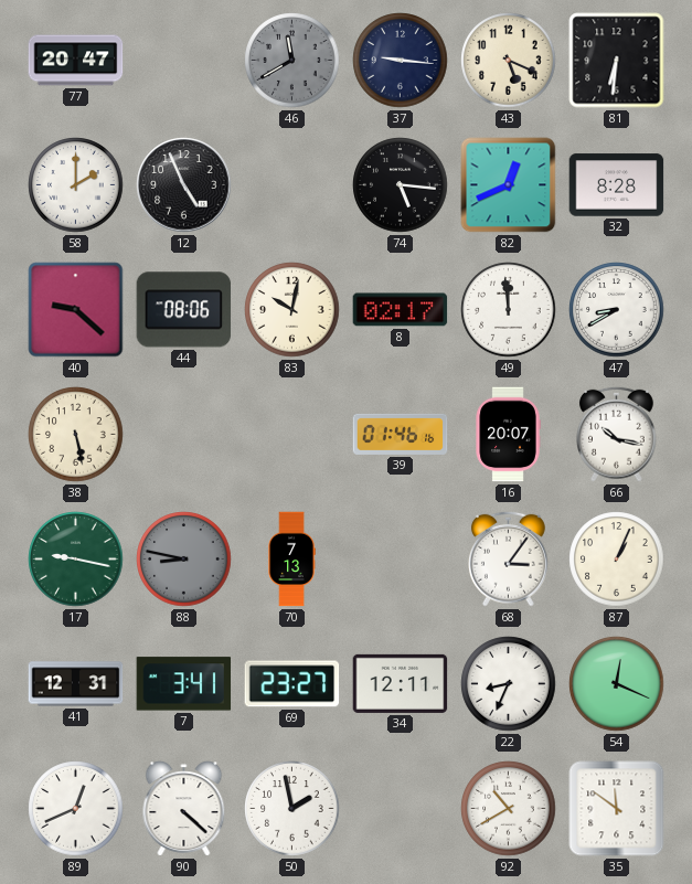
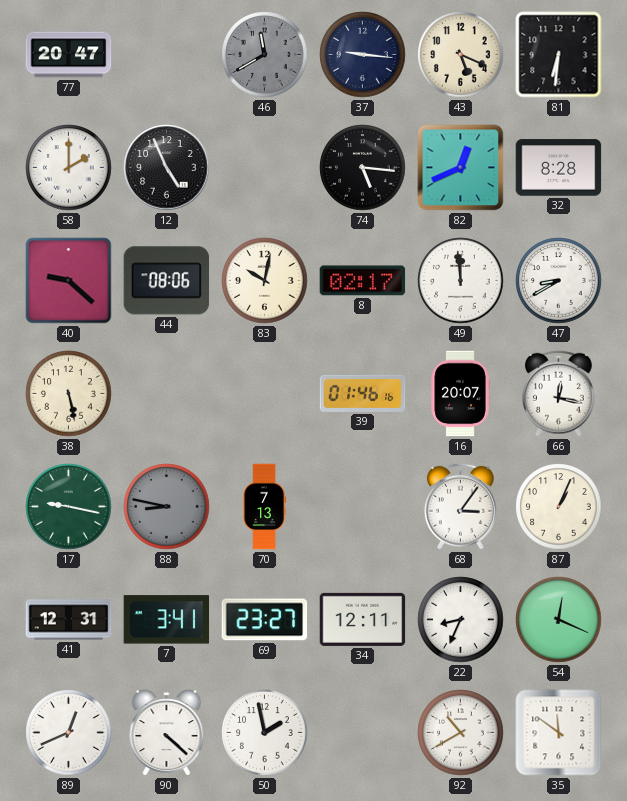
66: 10:17 -> 12:17
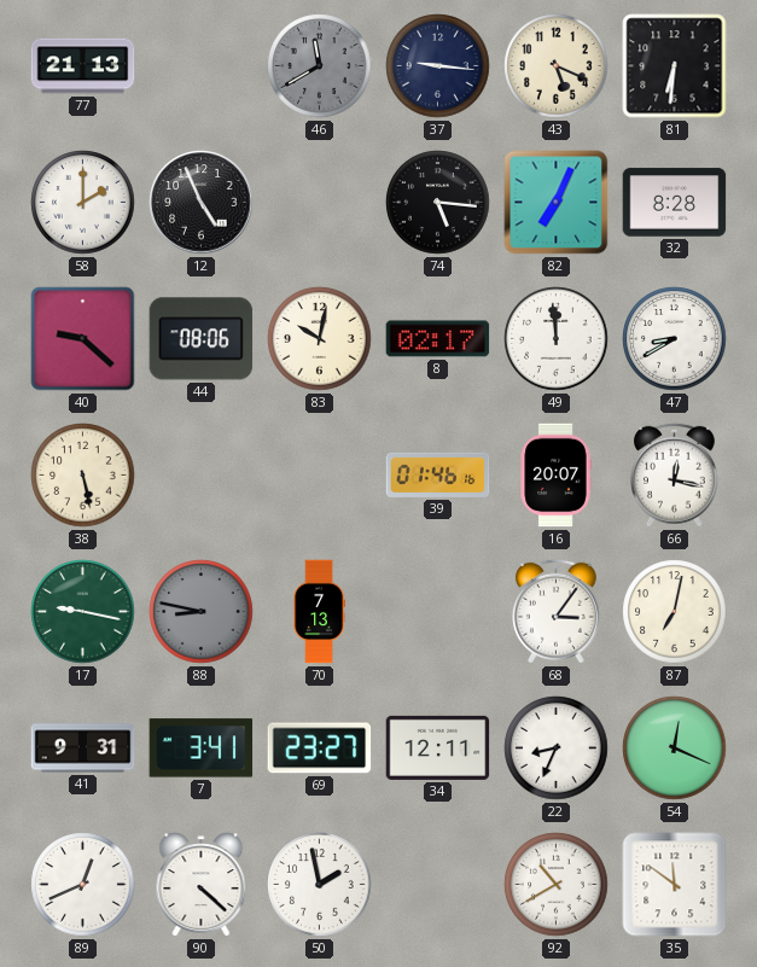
77: 20:47 -> 21:13
82: 12:41 -> 7:04
87: 1:04 -> 7:02
41: 12:31 -> 9:31
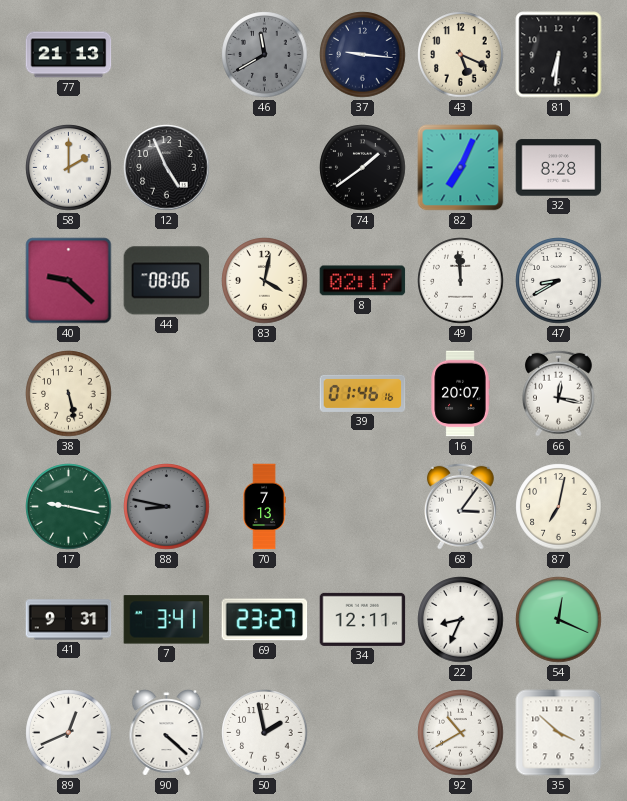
74: 5:16 -> 1:39
83: 10:02 -> 4:02
35: 11:51 -> 3:52
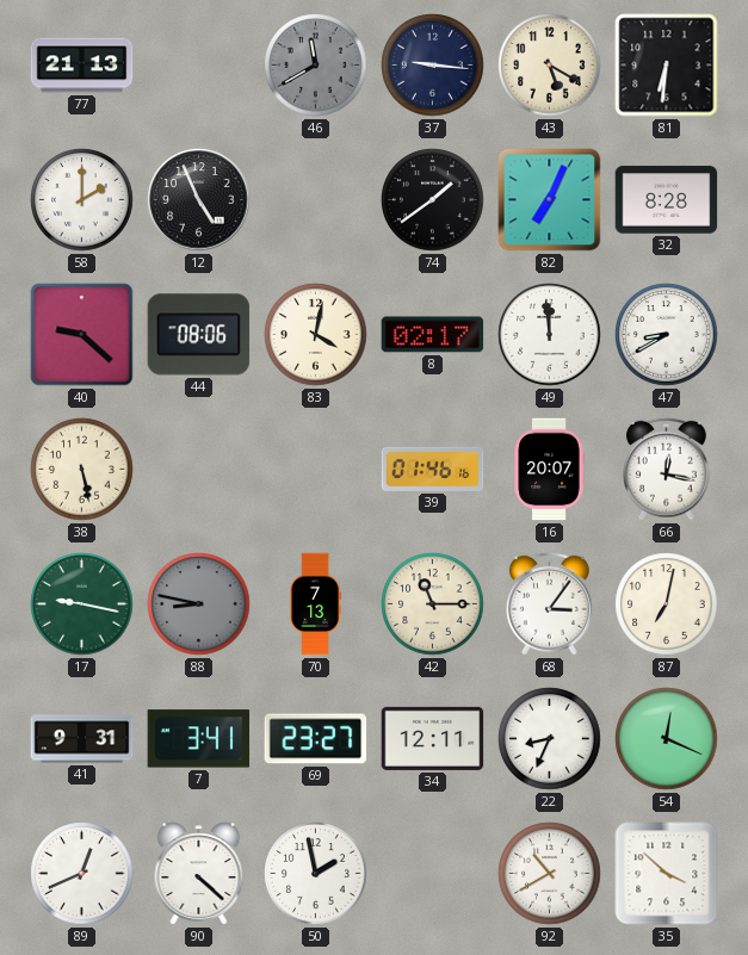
43: 5:19 -> 5:20
42: none -> 11:15
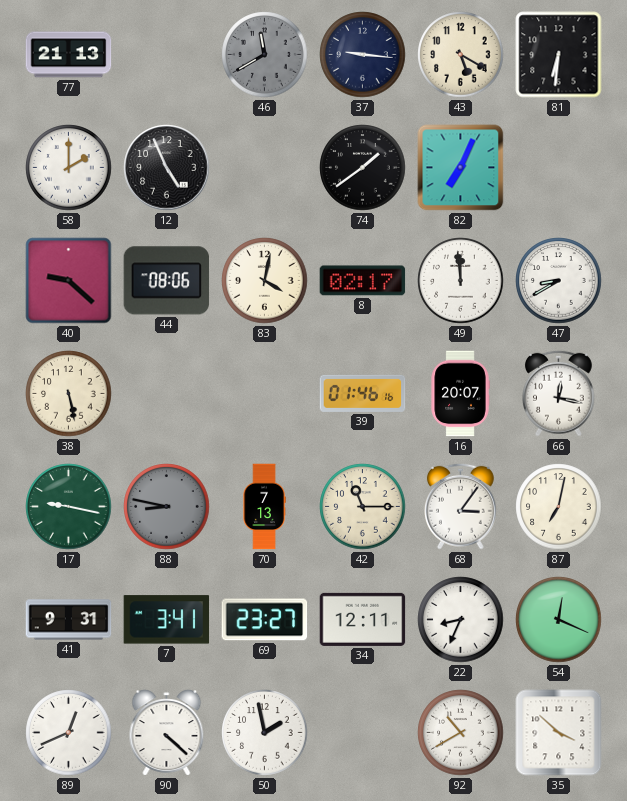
32: 8:28 -> none
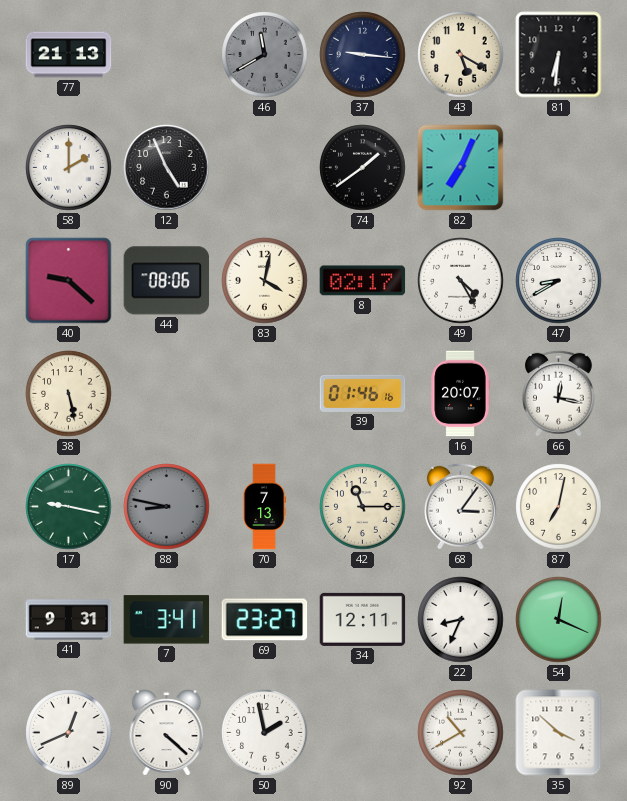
49: 11:59 -> 4:25
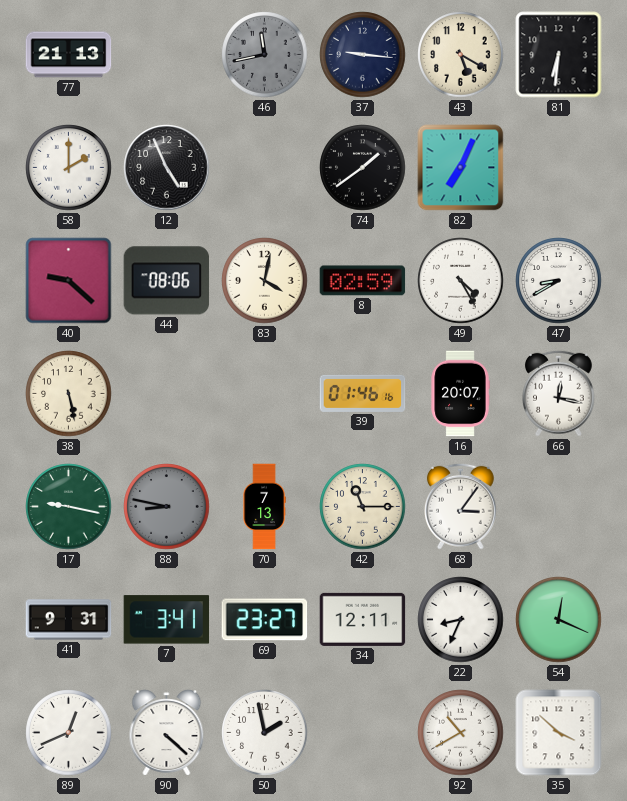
46: 11:40 -> 11:43
8: 02:17 -> 02:59
87: 7:02 -> none
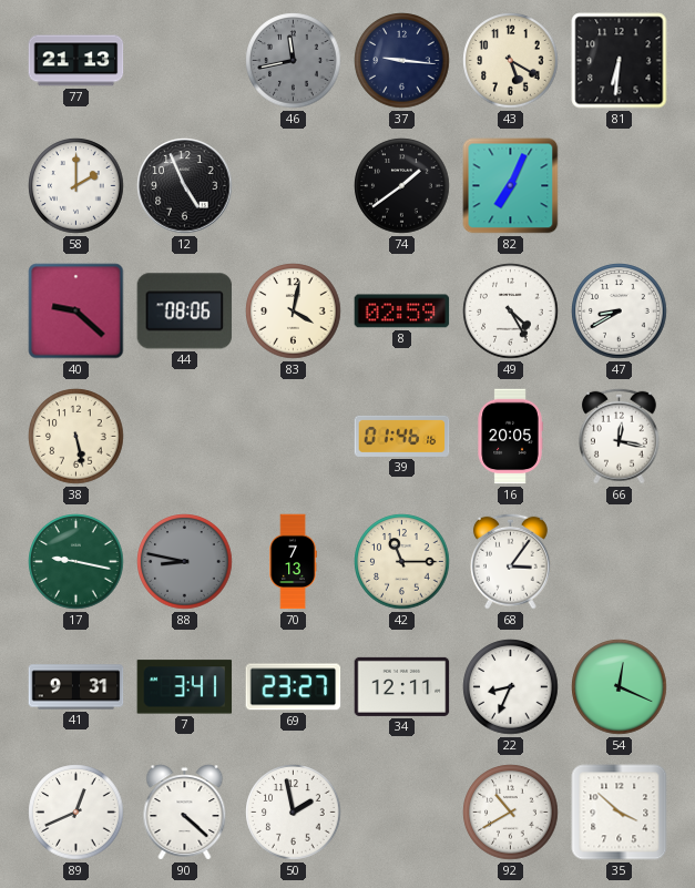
16: 20:07 -> 20:05
